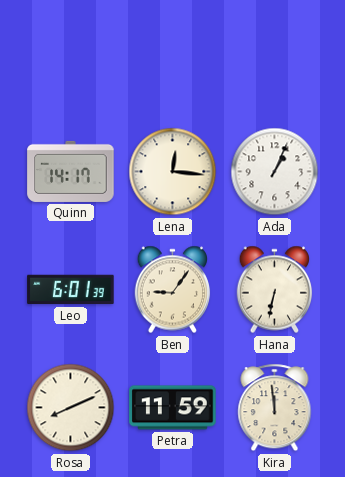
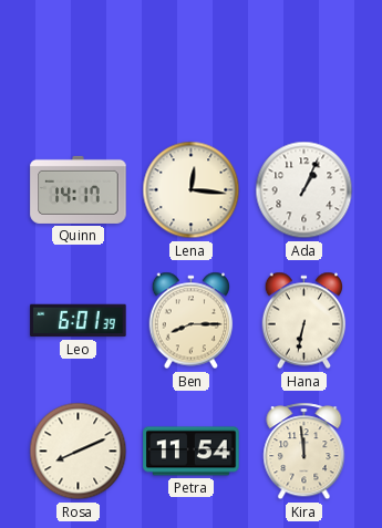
Ben: 9:06 -> 8:15
Petra: 11:59 -> 11:54
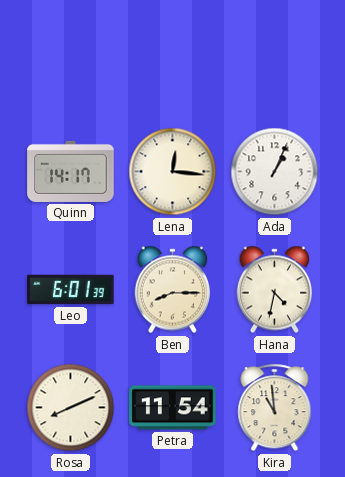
Hana: 6:32 -> 4:32
Kira: 11:59 -> 10:59
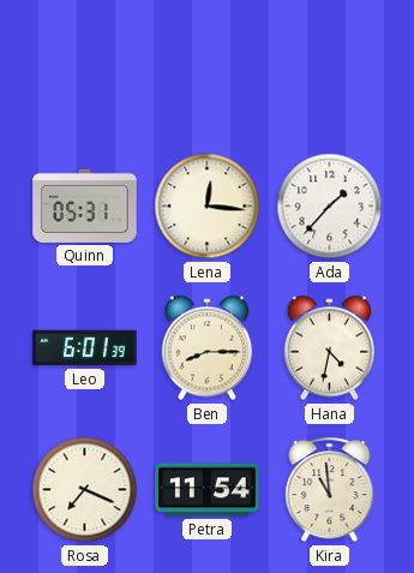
Quinn: 14:17 -> 05:31
Ada: 1:04 -> 1:37
Rosa: 8:11 -> 7:19
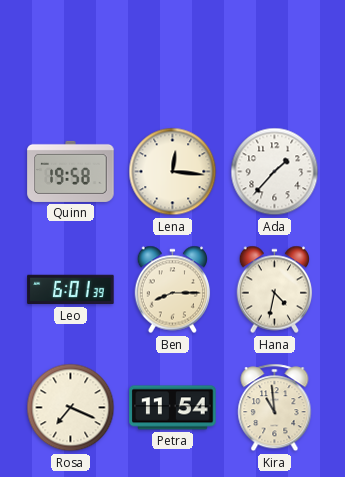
Quinn: 05:31 -> 19:58
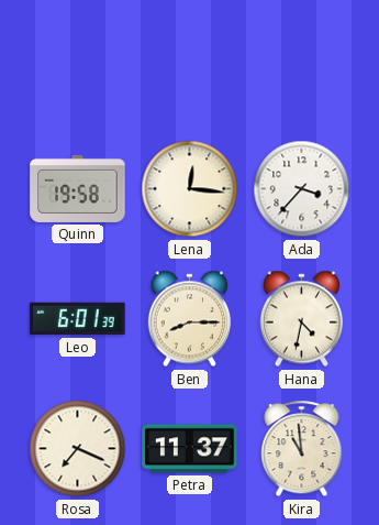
Ada: 1:37 -> 3:37
Petra: 11:54 -> 11:37
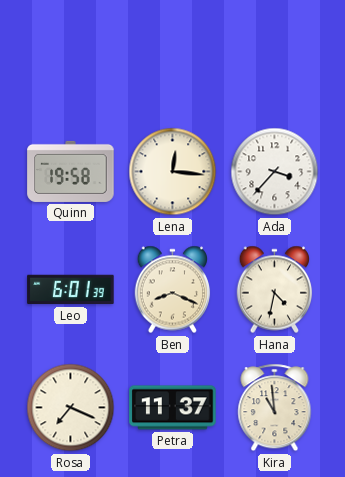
Ben: 8:15 -> 8:19
